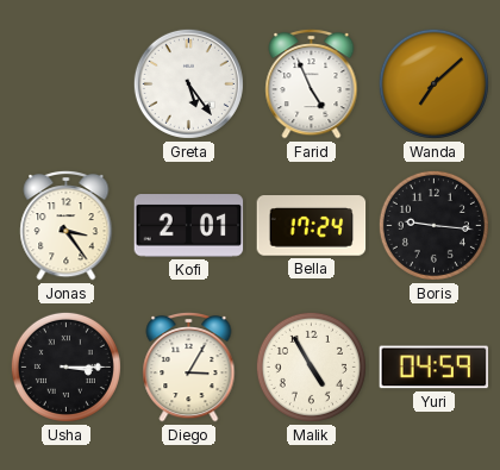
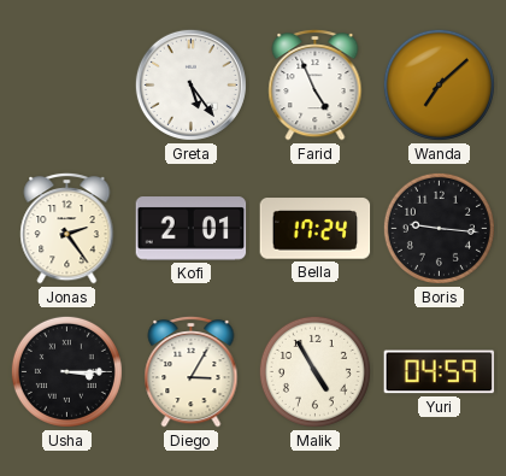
Jonas: 3:24 -> 2:24
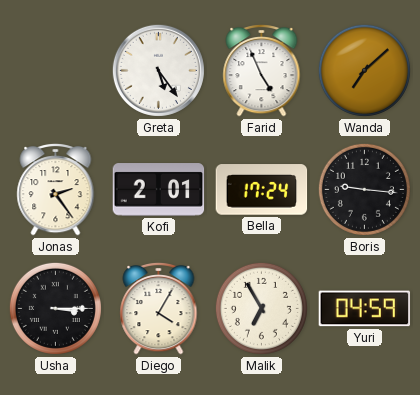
Diego: 3:05 -> 4:05
Malik: 4:55 -> 6:55
